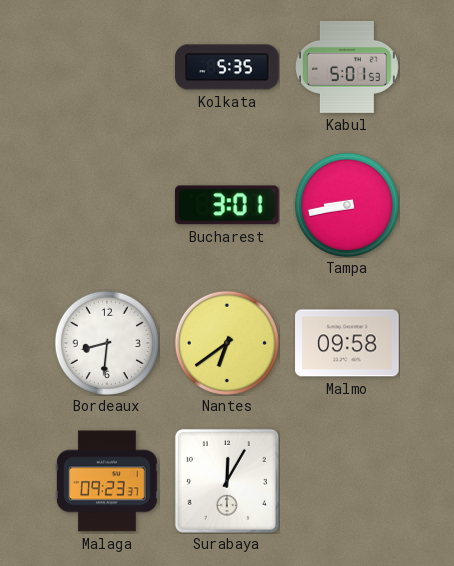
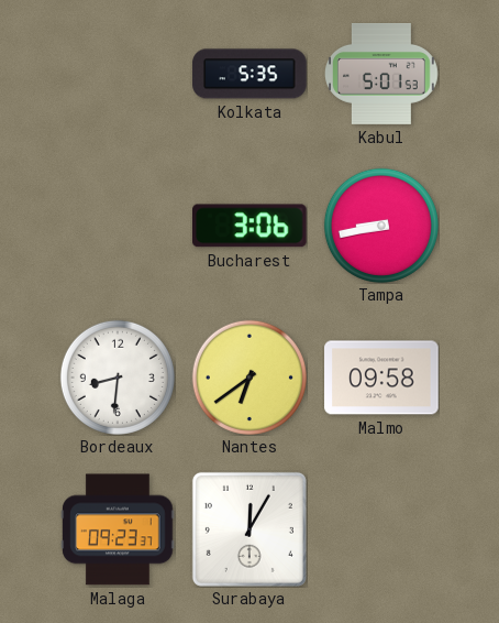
Bucharest: 3:01 -> 3:06
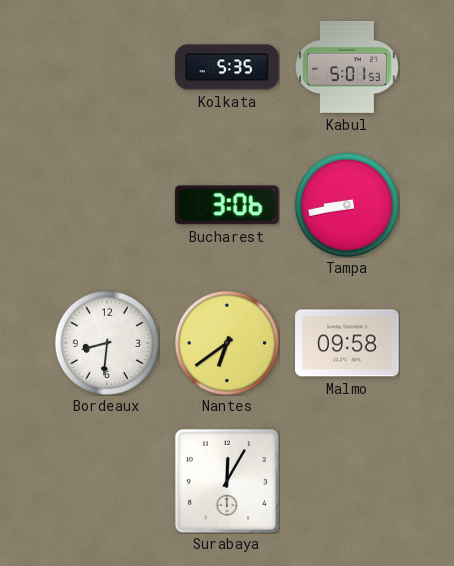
Malaga: 09:23 -> none
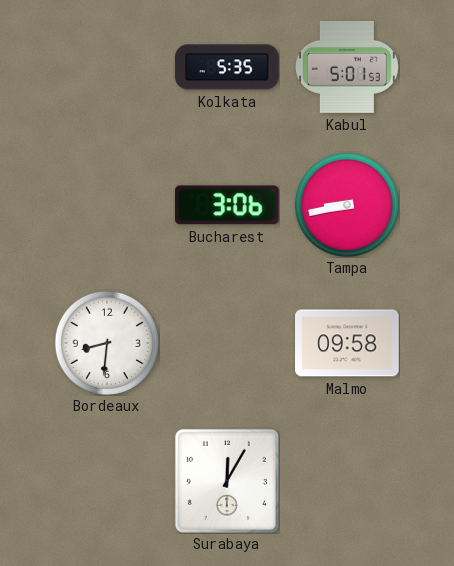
Nantes: 6:39 -> none
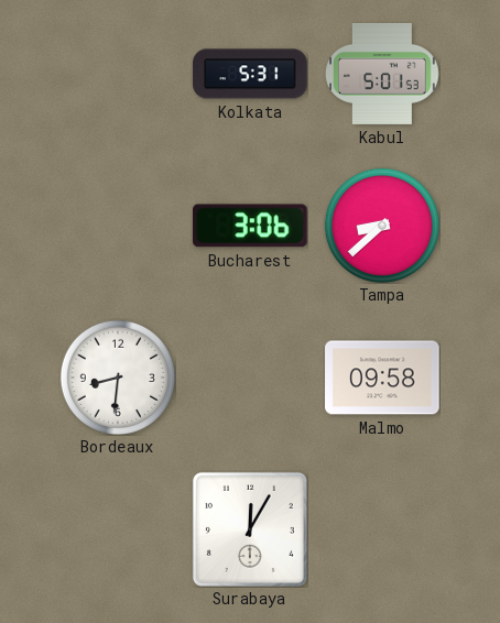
Kolkata: 5:35 -> 5:31
Tampa: 8:43 -> 8:38
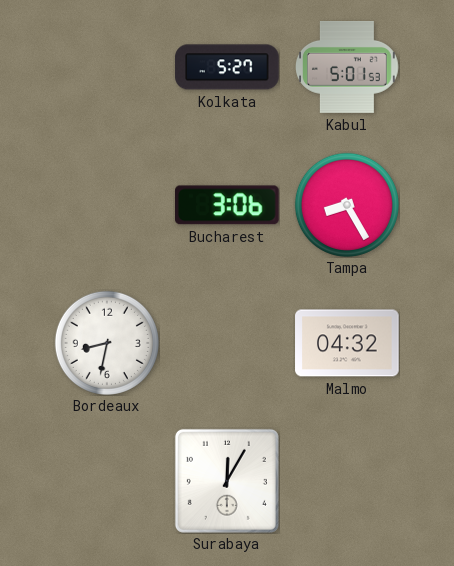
Kolkata: 5:31 -> 5:27
Tampa: 8:38 -> 8:25
Bordeaux: 8:31 -> 8:32
Malmo: 09:58 -> 04:32
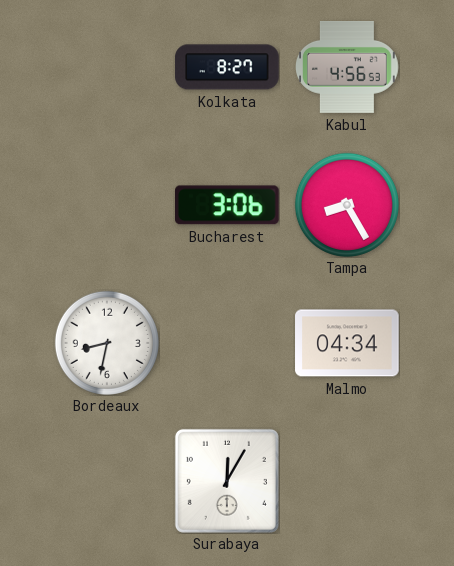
Kolkata: 5:27 -> 8:27
Kabul: 5:01 -> 4:56
Malmo: 04:32 -> 04:34
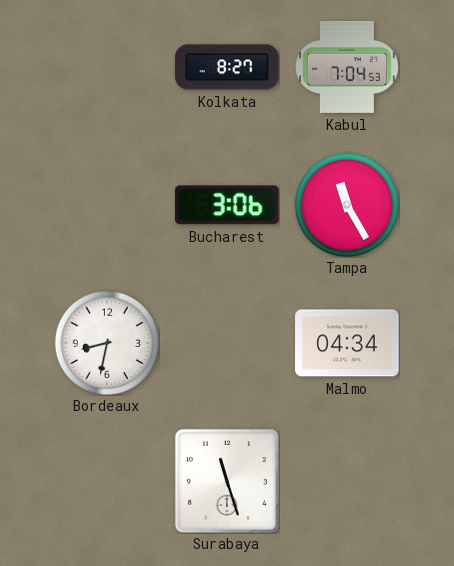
Kabul: 4:56 -> 7:04
Tampa: 8:25 -> 11:25
Surabaya: 12:05 -> 11:27
